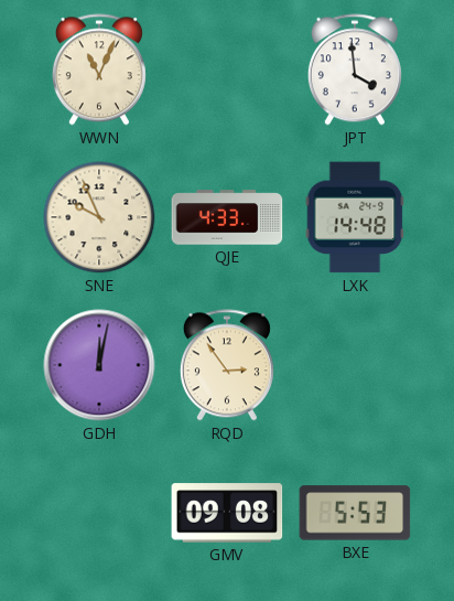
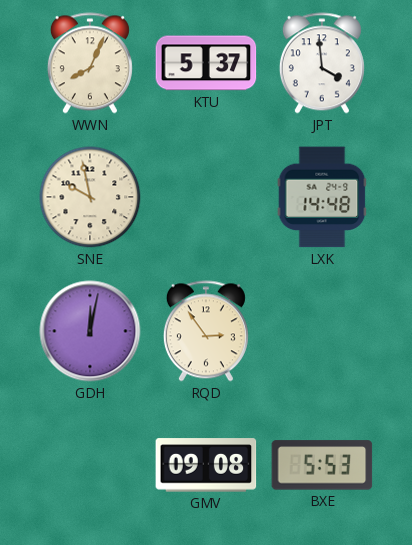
WWN: 11:04 -> 8:04
KTU: none -> 5:37
SNE: 9:56 -> 9:58
QJE: 4:33 -> none
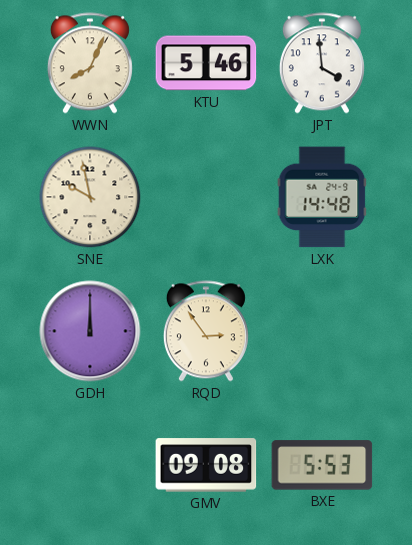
KTU: 5:37 -> 5:46
GDH: 12:02 -> 12:00
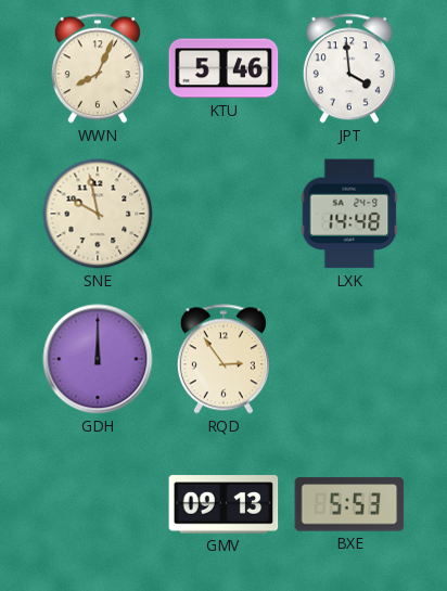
GMV: 09:08 -> 09:13
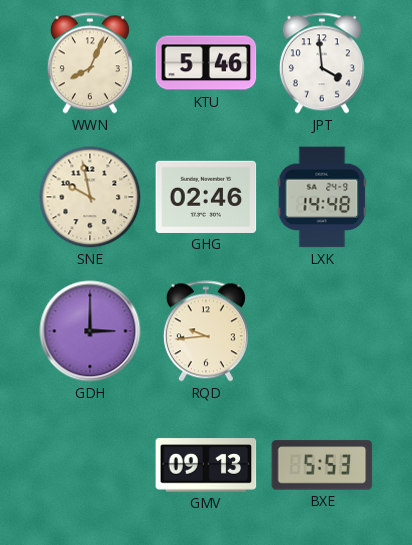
GHG: none -> 02:46
GDH: 12:00 -> 3:00
RQD: 2:54 -> 9:44
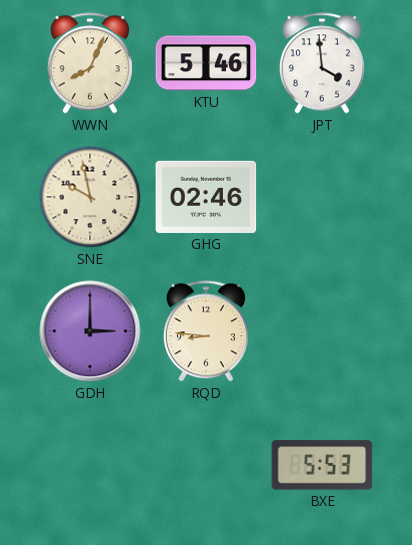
LXK: 14:48 -> none
RQD: 9:44 -> 8:46
GMV: 09:13 -> none
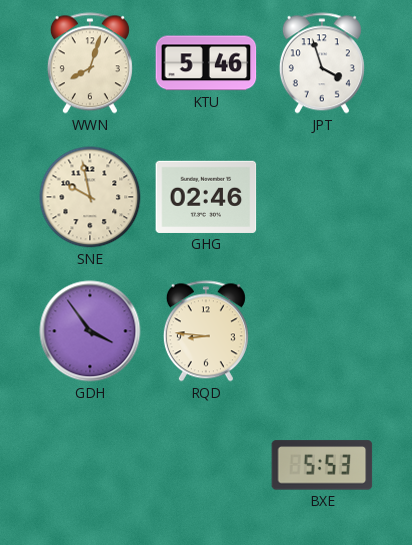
WWN: 8:04 -> 8:03
JPT: 3:59 -> 3:57
GDH: 3:00 -> 3:54
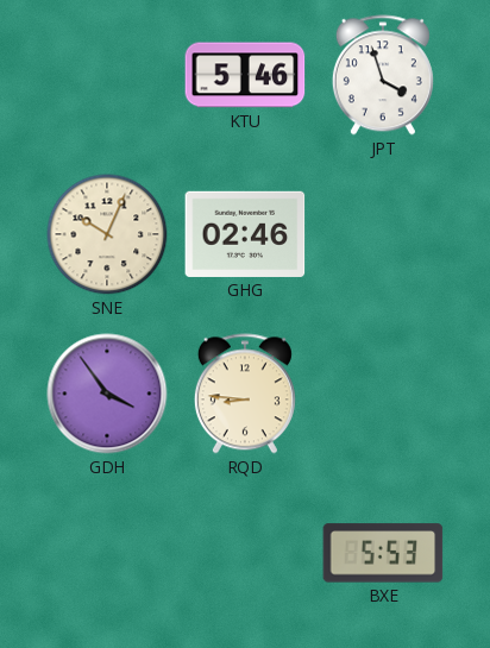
WWN: 8:03 -> none
SNE: 9:58 -> 10:04
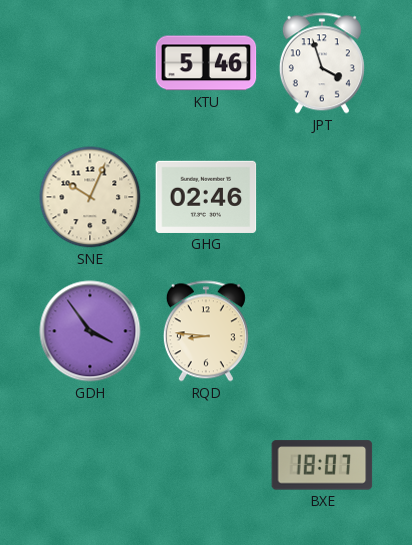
BXE: 5:53 -> 18:07
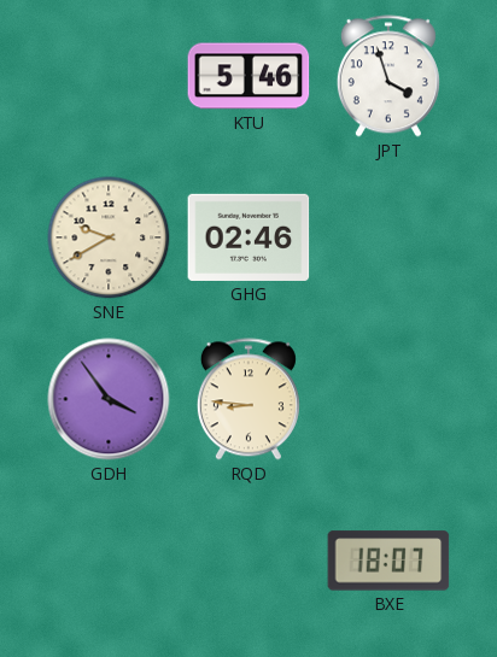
SNE: 10:04 -> 9:40
